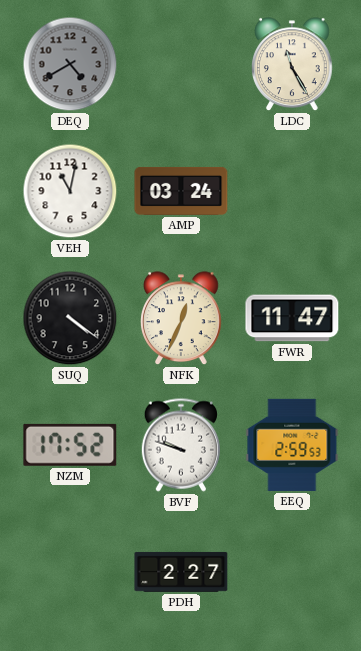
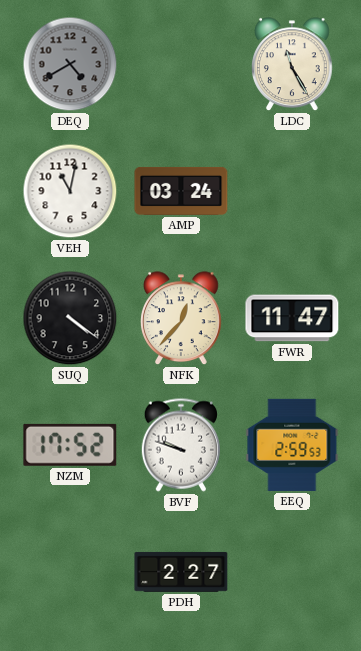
NFK: 12:34 -> 12:37
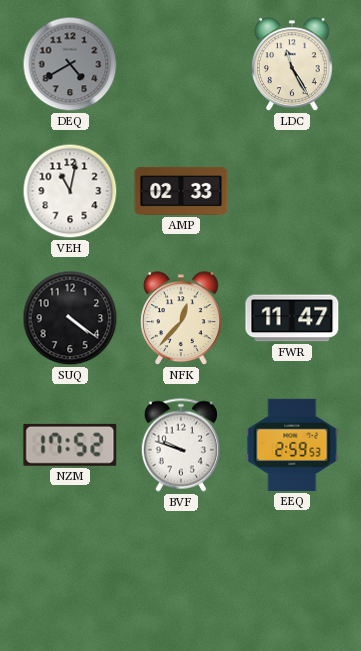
AMP: 03:24 -> 02:33
PDH: 2:27 -> none
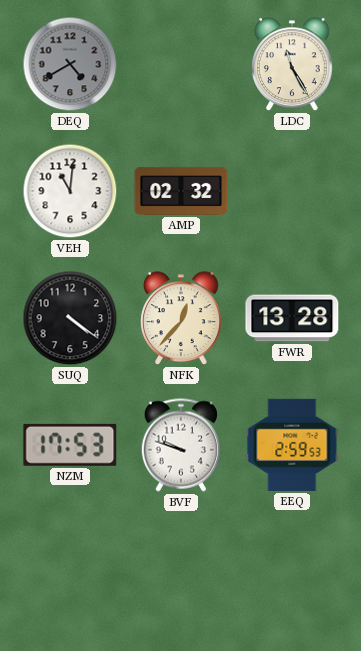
VEH: 11:02 -> 11:01
AMP: 02:33 -> 02:32
FWR: 11:47 -> 13:28
NZM: 17:52 -> 17:53
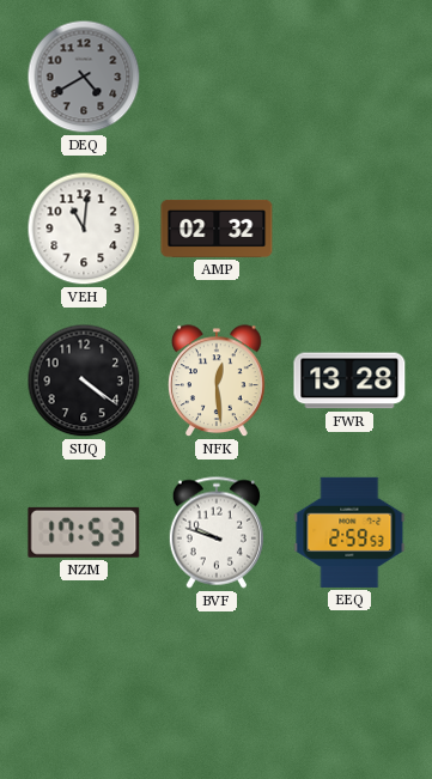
LDC: 11:25 -> none
NFK: 12:37 -> 12:29
